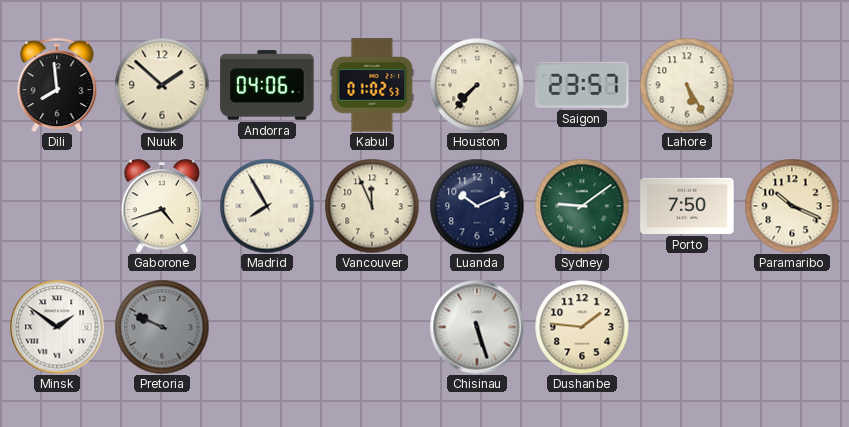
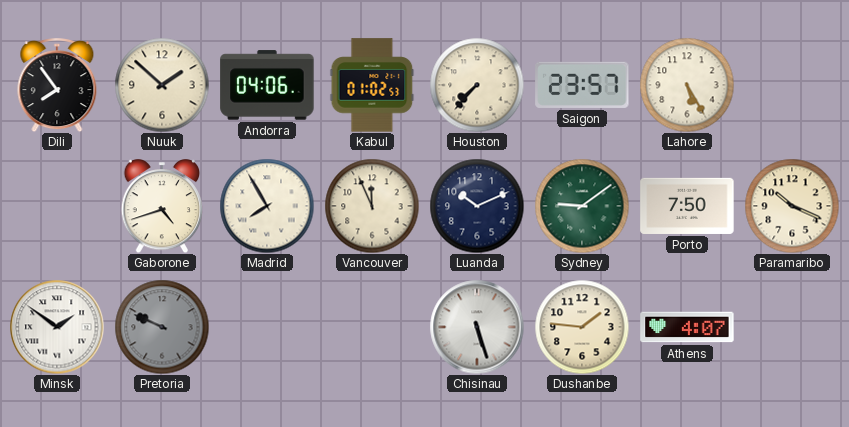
Dili: 7:59 -> 7:54
Athens: none -> 4:07
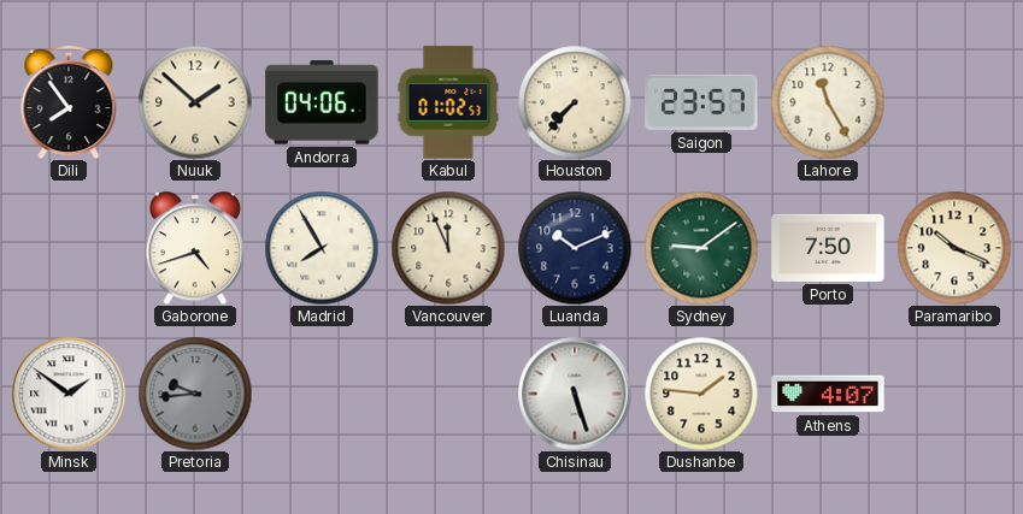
Lahore: 5:25 -> 11:25
Pretoria: 9:49 -> 9:44
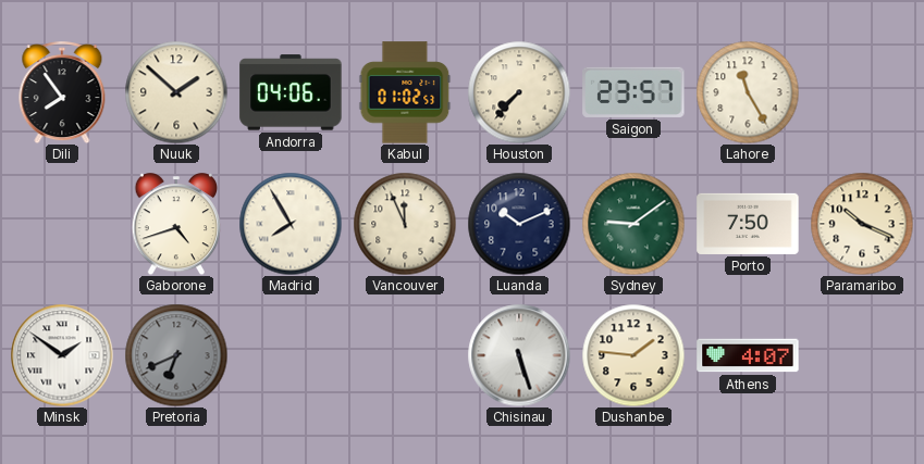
Pretoria: 9:44 -> 6:41
